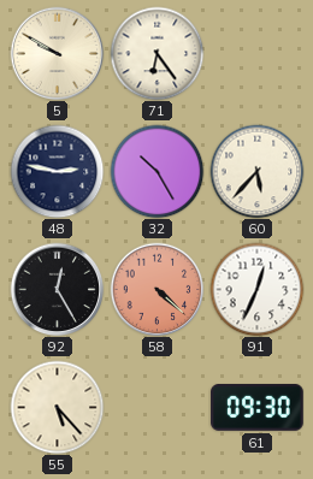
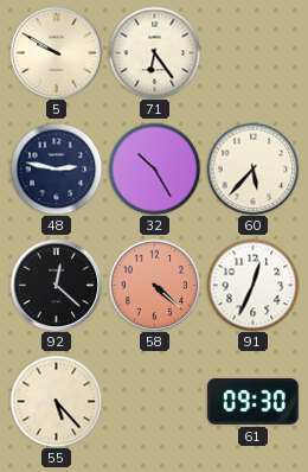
92: 12:25 -> 12:22
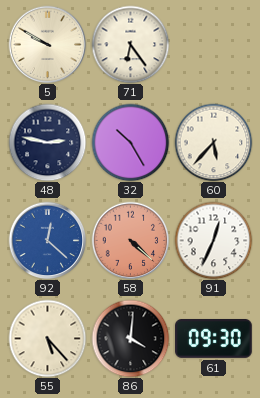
92 dial: black -> blue
86: none -> 4:01
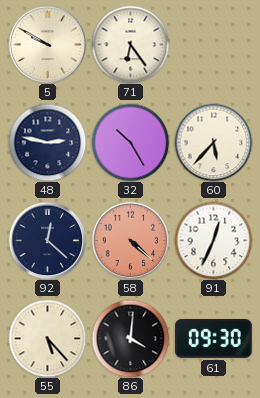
92 dial: blue -> navy
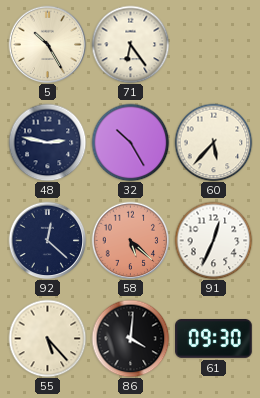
5: 9:50 -> 10:25
58: 4:22 -> 5:22
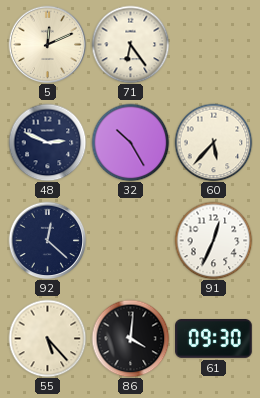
5: 10:25 -> 12:11
48: 2:47 -> 2:49
58: 5:22 -> none
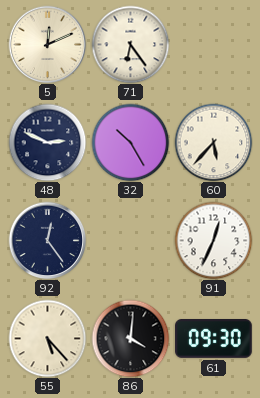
92: 12:22 -> 12:24
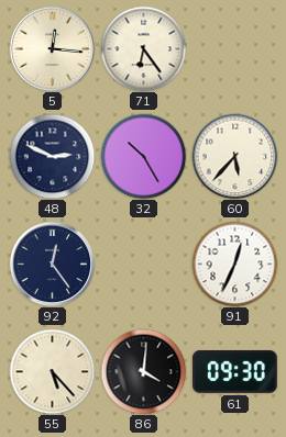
5: 12:11 -> 12:16
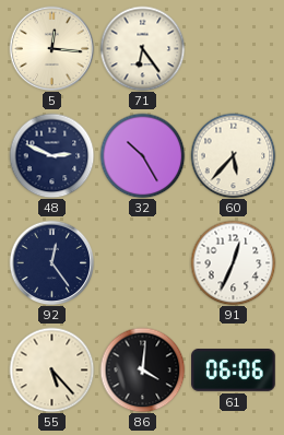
61: 09:30 -> 06:06
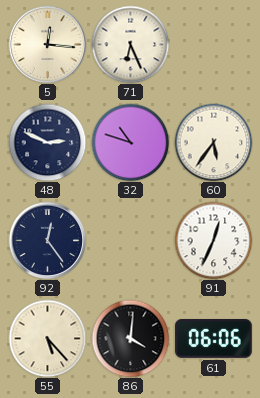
71: 6:24 -> 6:26
32: 10:25 -> 10:48
60: 5:37 -> 5:36
